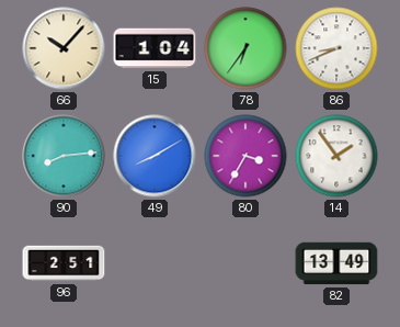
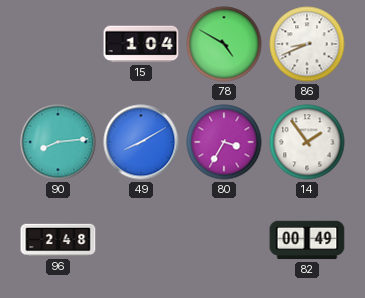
66: 10:07 -> none
78: 6:36 -> 4:50
96: 2:51 -> 2:48
82: 13:49 -> 00:49
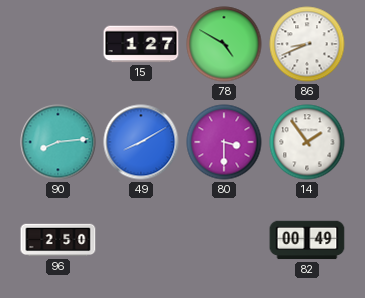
15: 1:04 -> 1:27
80: 3:35 -> 3:30
96: 2:48 -> 2:50
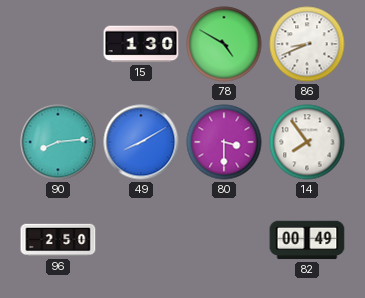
15: 1:27 -> 1:30
14: 1:54 -> 7:54
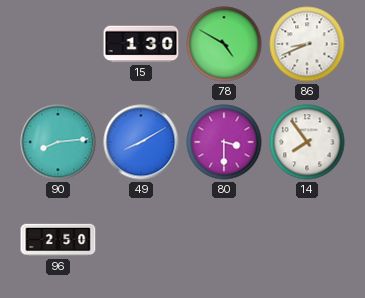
82: 00:49 -> none
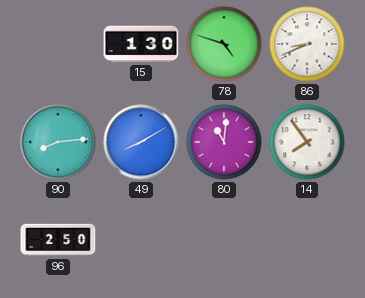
78: 4:50 -> 4:48
80: 3:30 -> 11:01
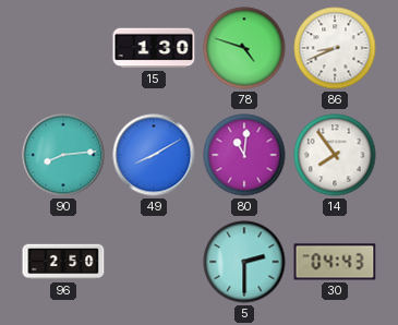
5: none -> 2:30
30: none -> 04:43
